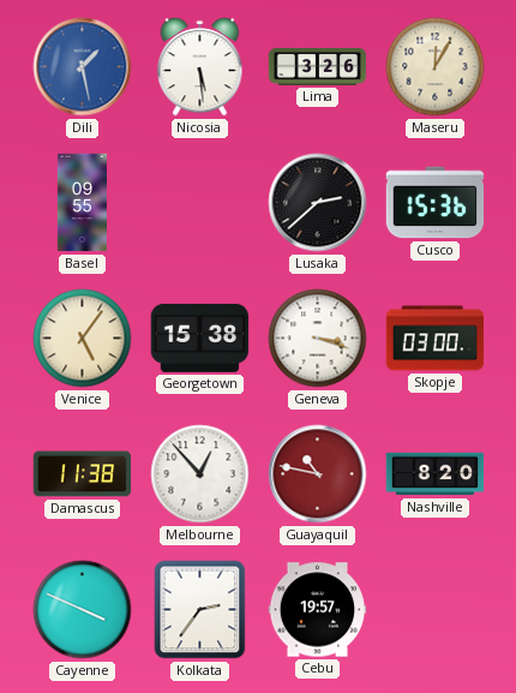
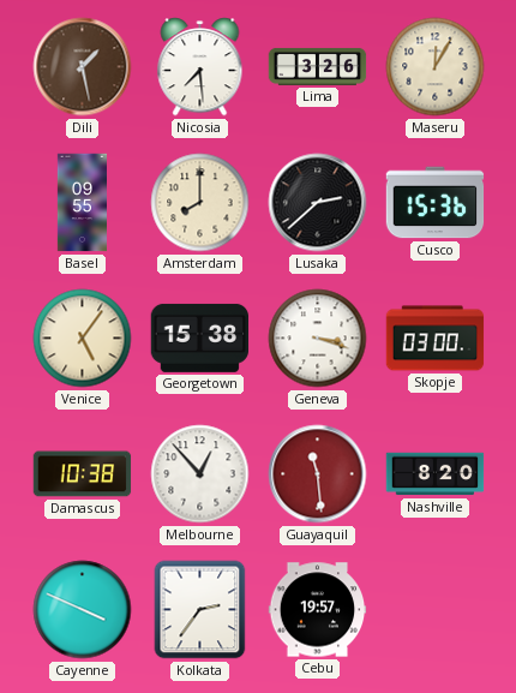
Dili dial: blue -> brown
Nicosia: 5:29 -> 7:29
Amsterdam: none -> 8:00
Damascus: 11:38 -> 10:38
Guayaquil: 10:47 -> 11:29
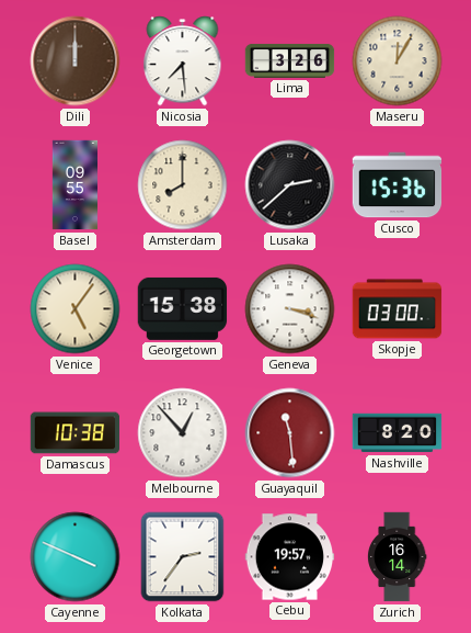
Dili: 1:28 -> 12:00
Zurich: none -> 16:14
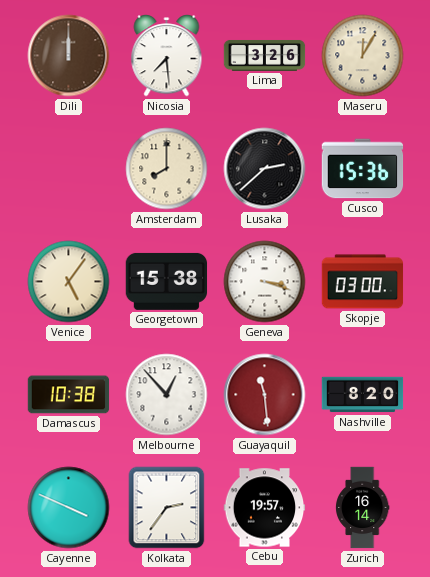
Basel: 09:55 -> none
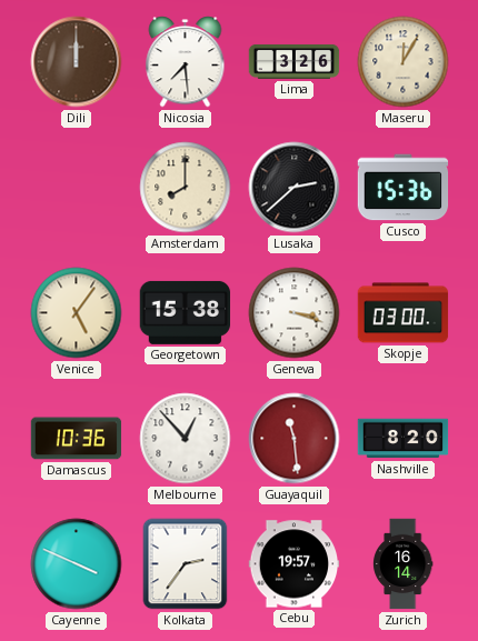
Damascus: 10:38 -> 10:36
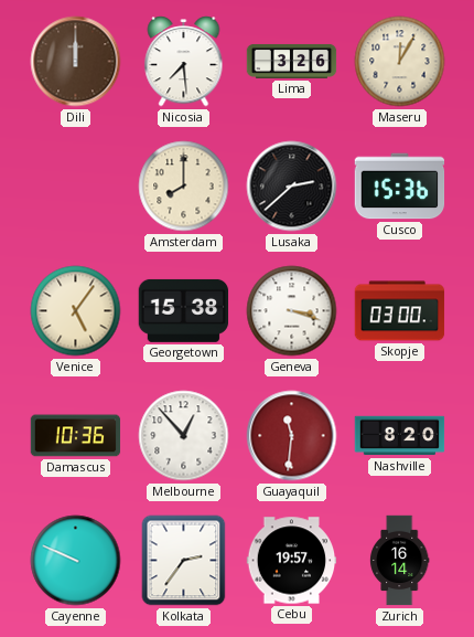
Guayaquil: 11:29 -> 11:31
Cayenne: 3:49 -> 9:49
